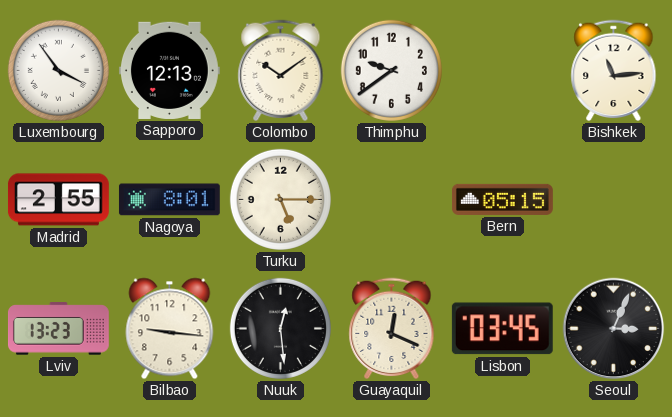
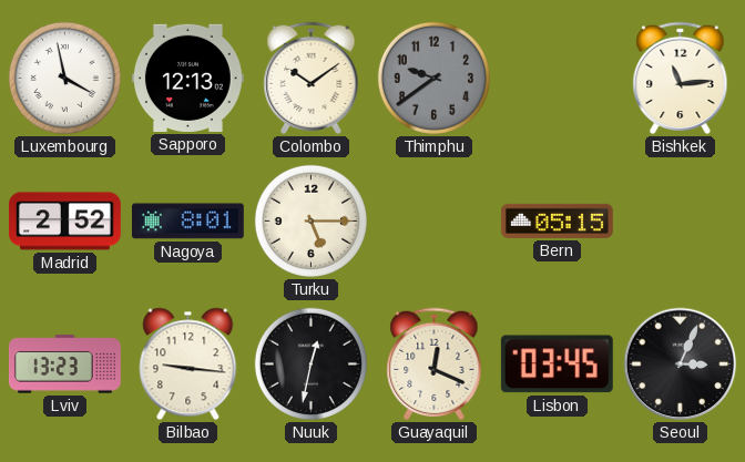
Luxembourg: 3:54 -> 3:58
Thimphu dial: white -> grey
Madrid: 2:55 -> 2:52
Nuuk: 12:29 -> 12:32
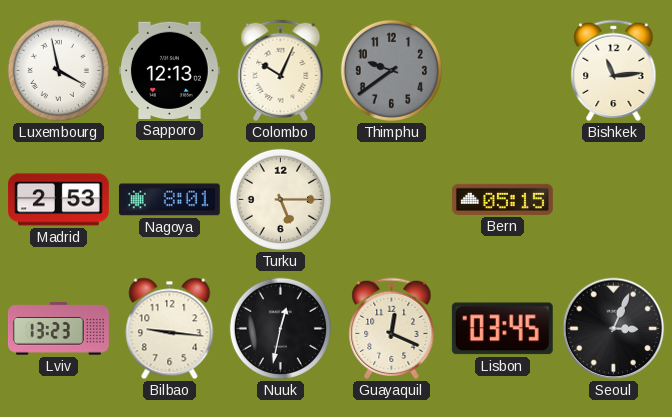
Colombo: 10:09 -> 10:04
Madrid: 2:52 -> 2:53
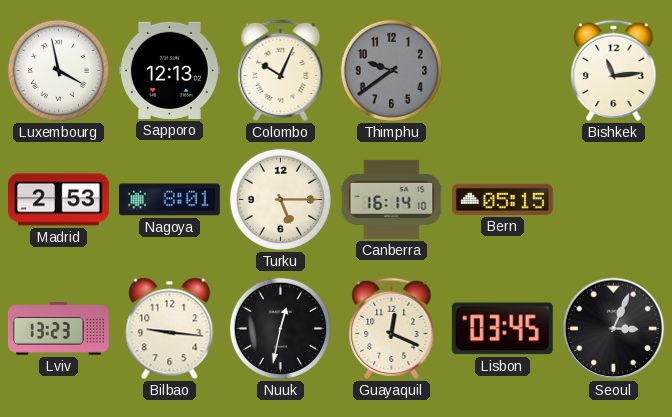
Canberra: none -> 16:14
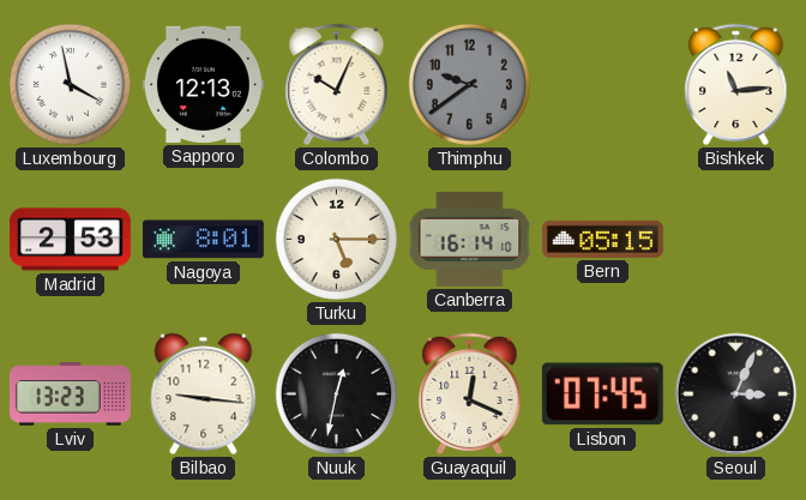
Lisbon: 03:45 -> 07:45
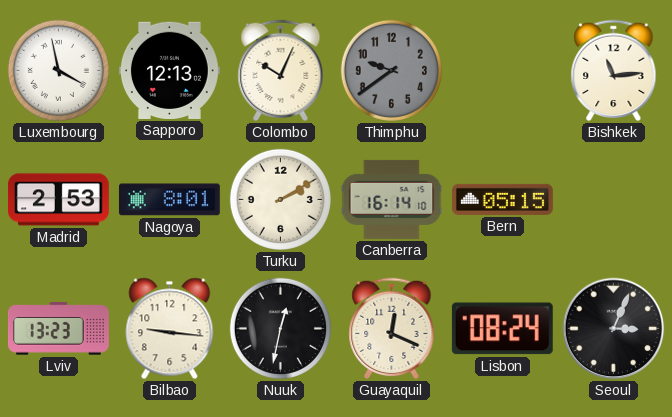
Turku: 5:15 -> 2:10
Lisbon: 07:45 -> 08:24
